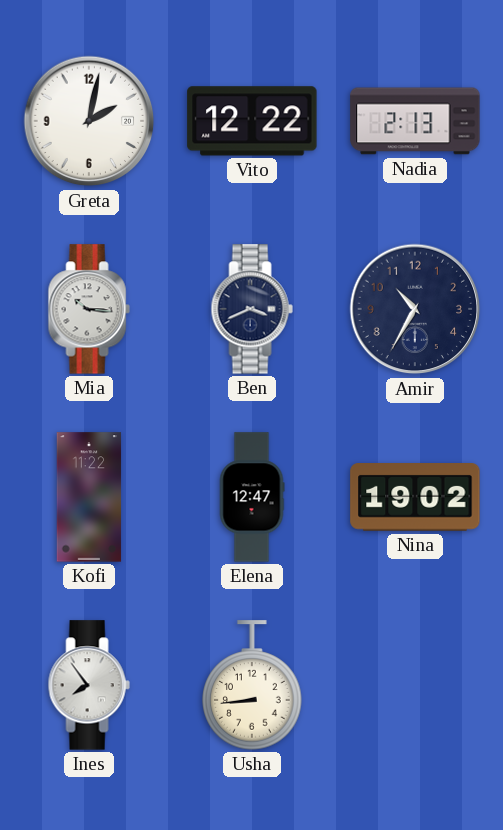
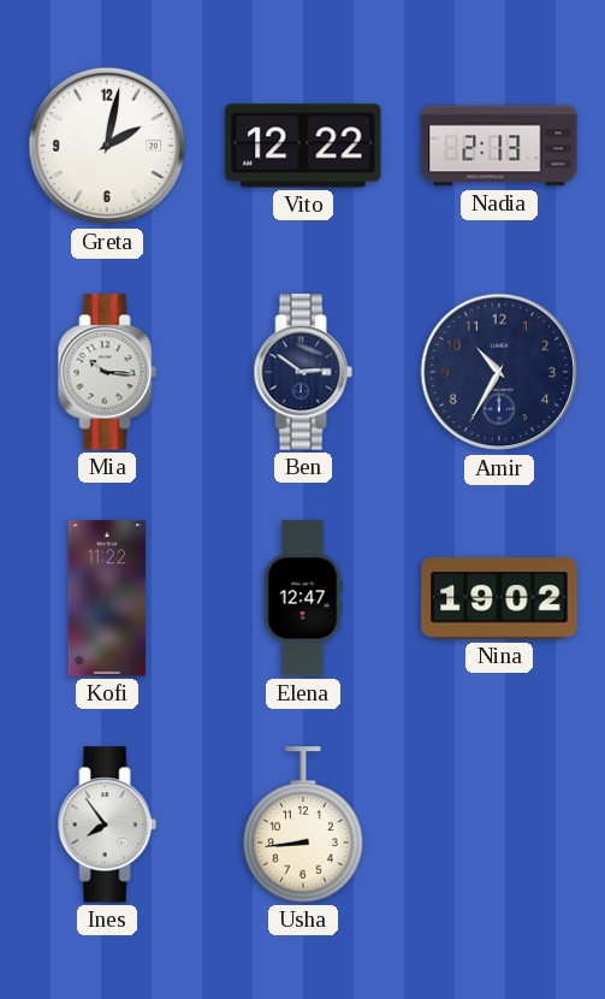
Ben: 3:41 -> 2:51
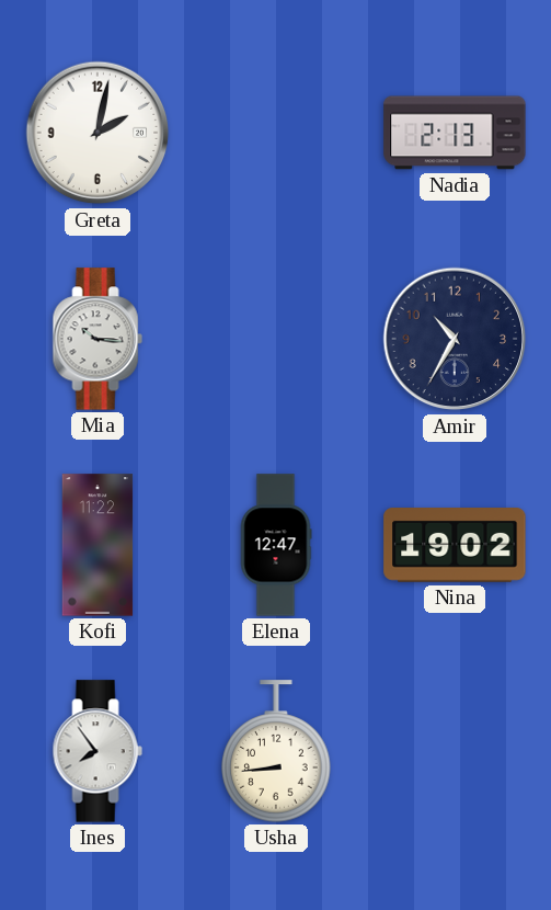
Vito: 12:22 -> none
Ben: 2:51 -> none
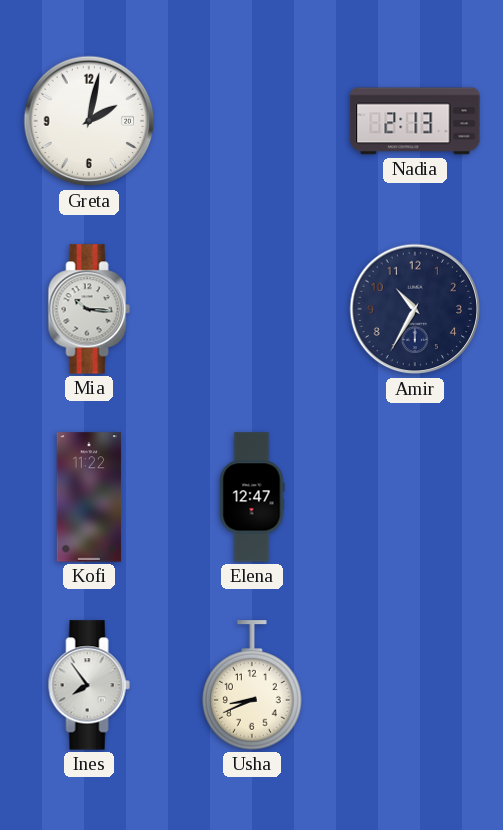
Nina: 19:02 -> none
Usha: 8:44 -> 8:41
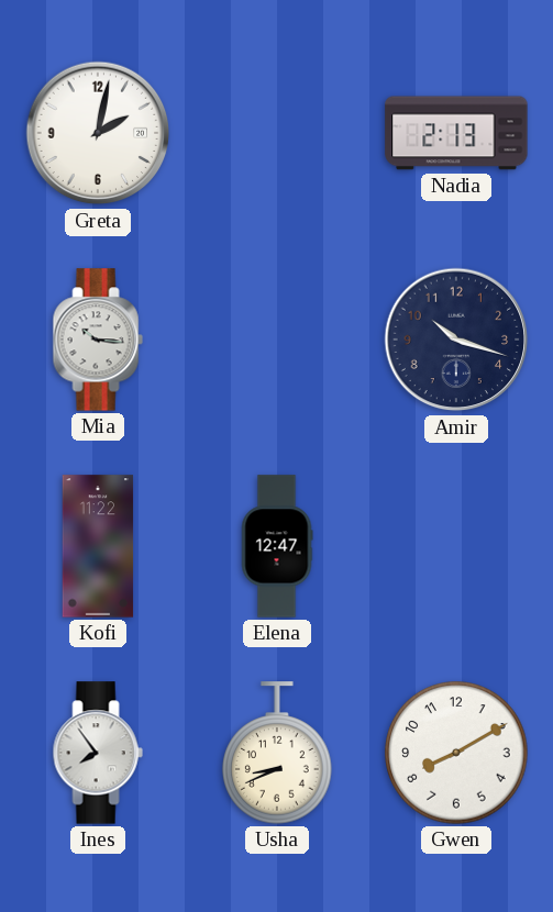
Amir: 10:35 -> 10:18
Gwen: none -> 8:10
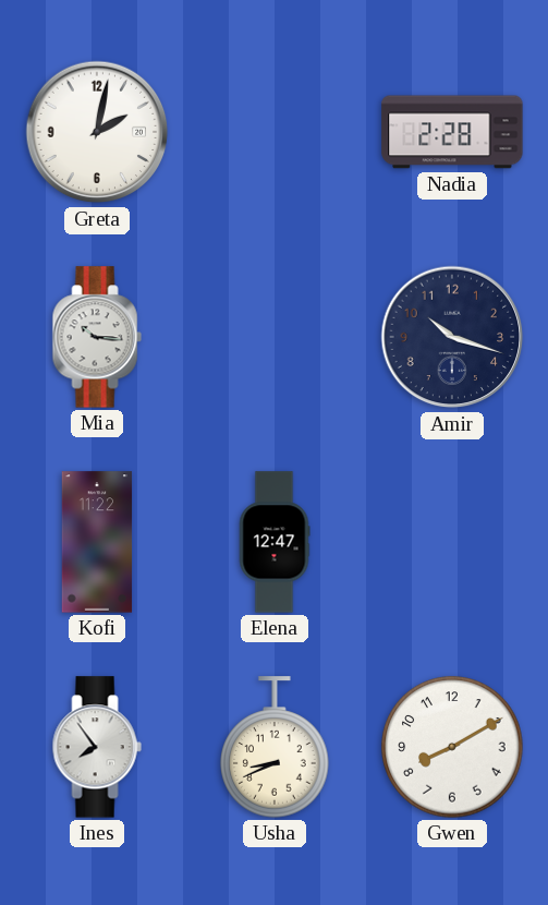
Nadia: 2:13 -> 2:28
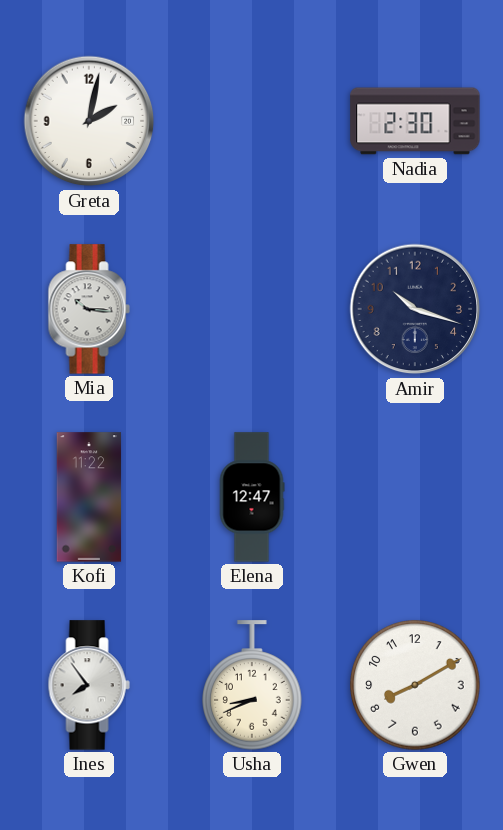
Nadia: 2:28 -> 2:30
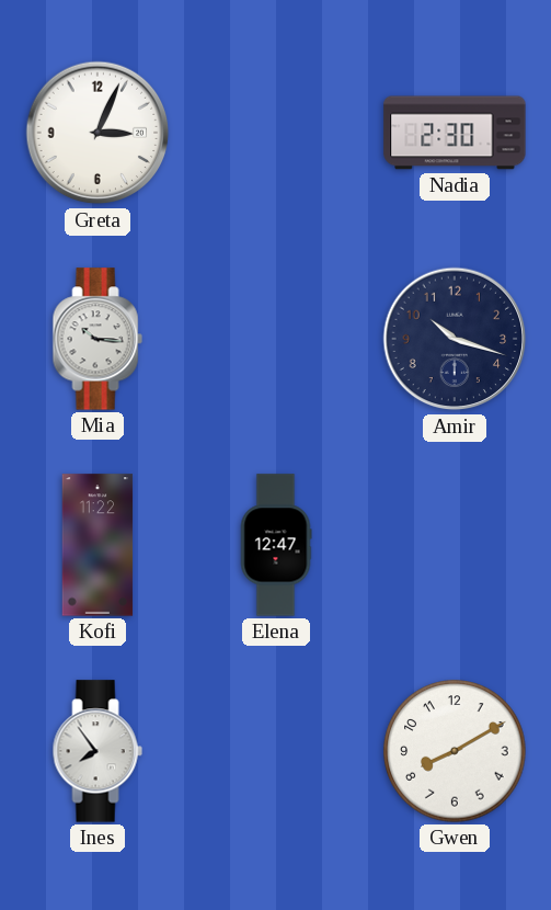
Greta: 2:02 -> 3:04
Usha: 8:41 -> none
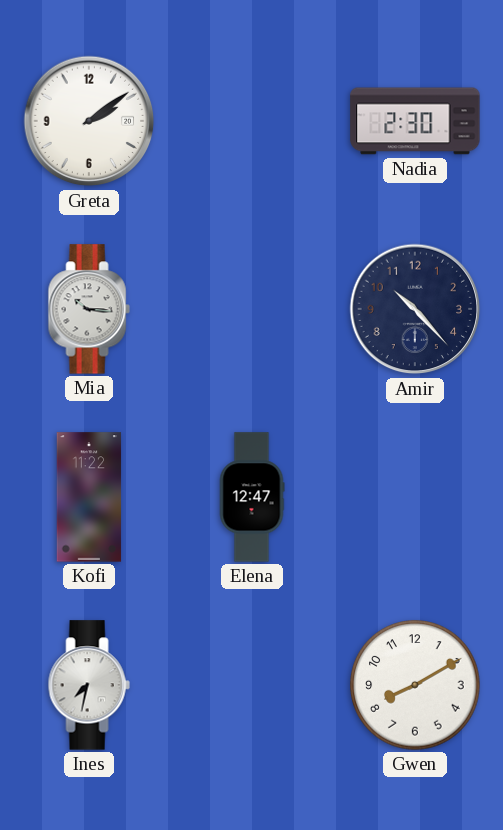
Greta: 3:04 -> 2:09
Amir: 10:18 -> 10:23
Ines: 7:54 -> 7:32
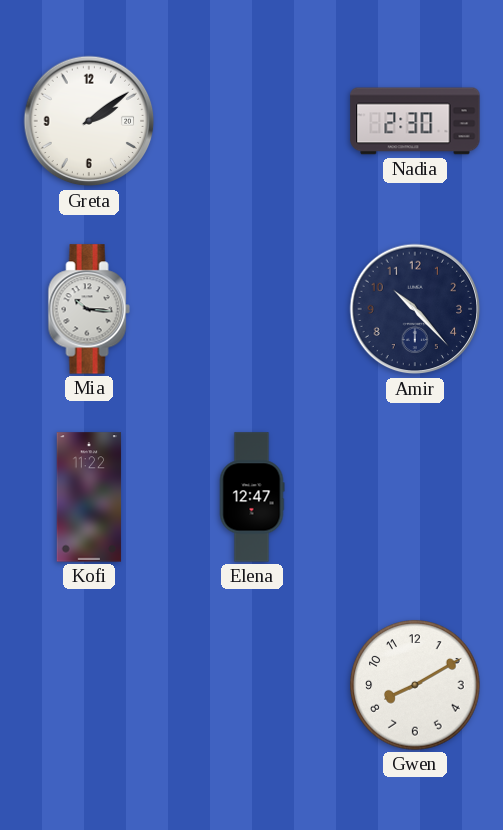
Ines: 7:32 -> none
